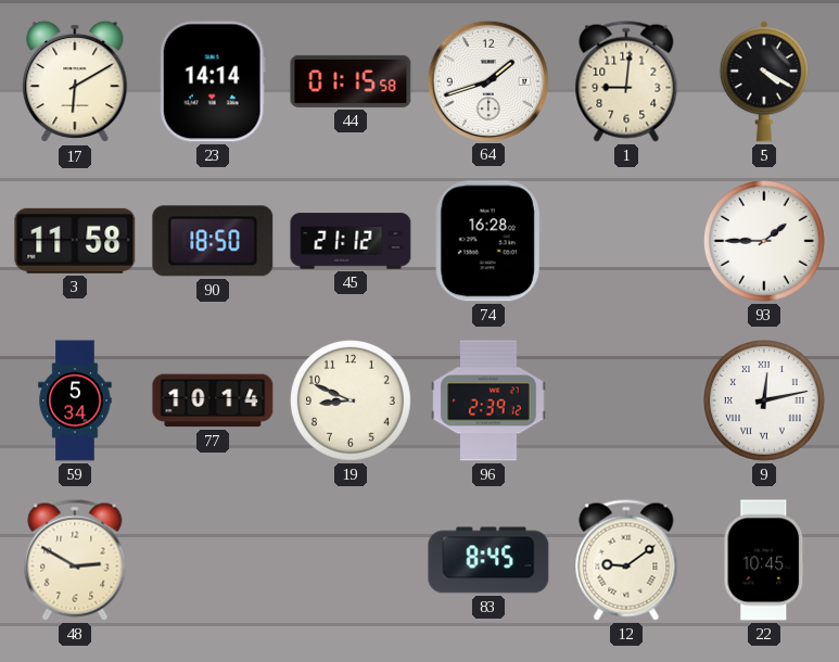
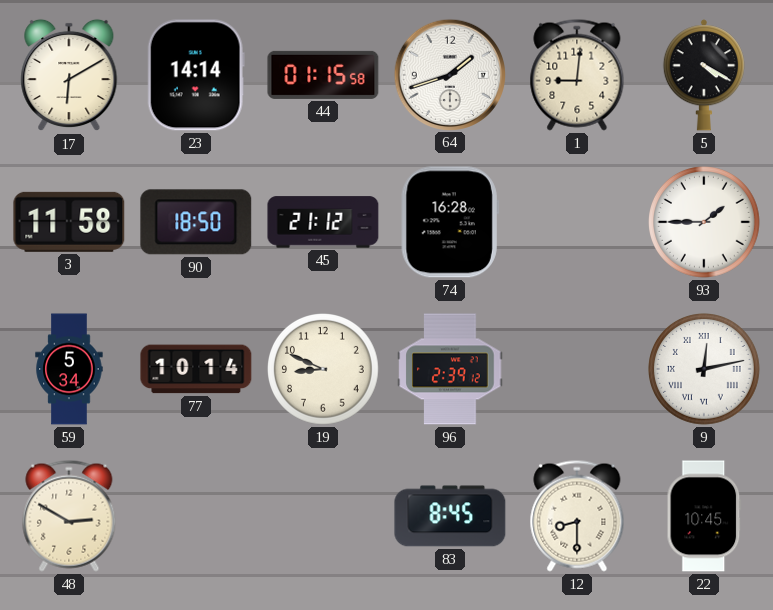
12: 9:09 -> 8:30
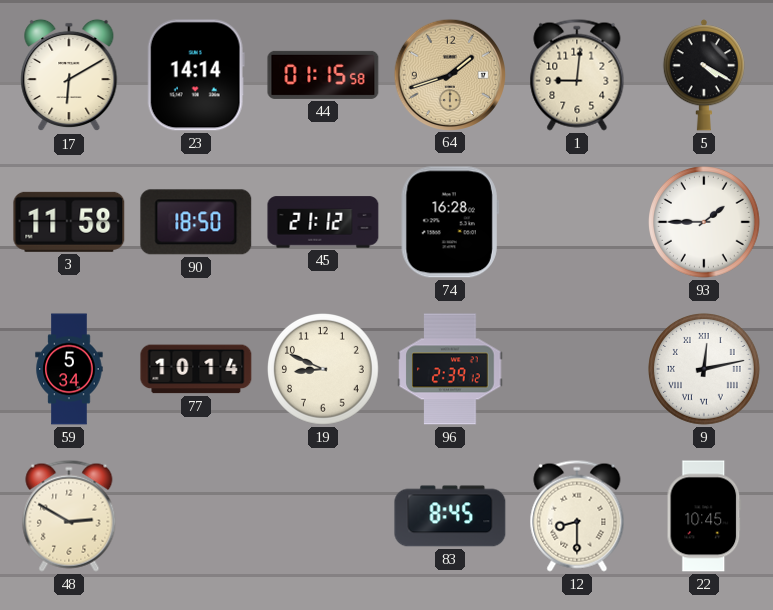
64 dial: white -> champagne
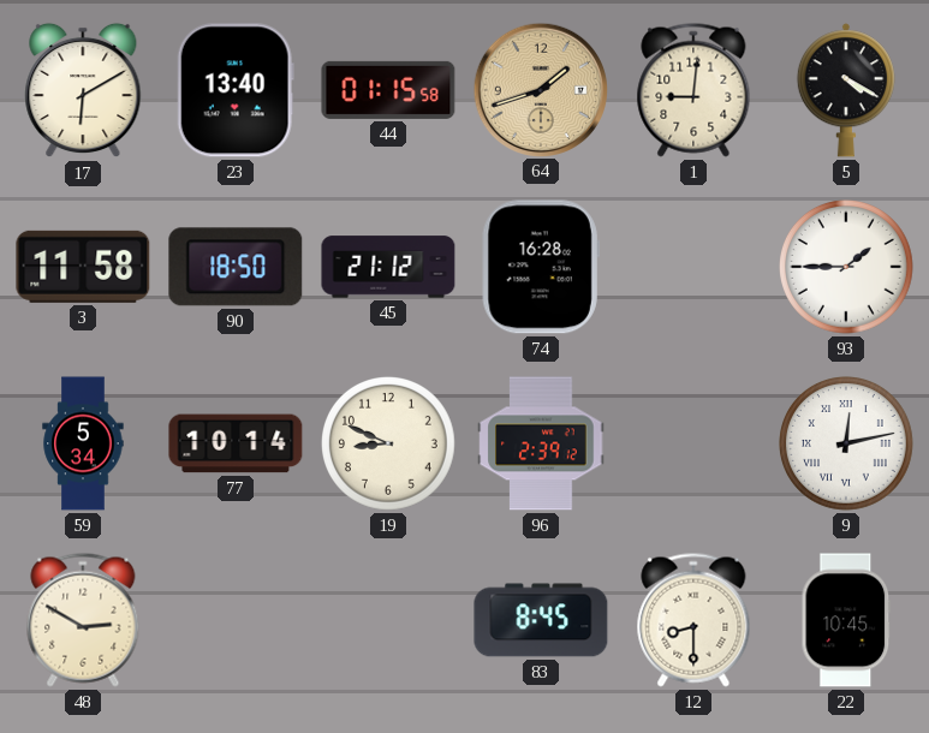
23: 14:14 -> 13:40
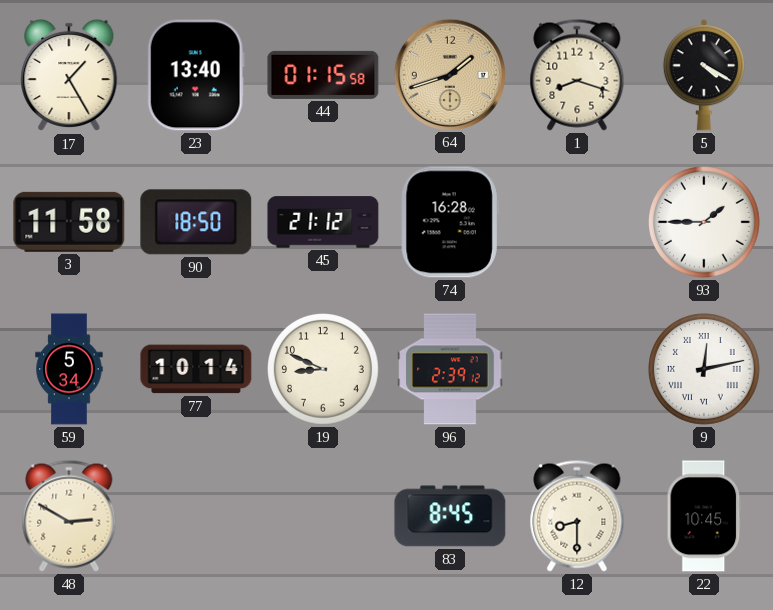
17: 6:10 -> 1:25
1: 9:01 -> 8:18
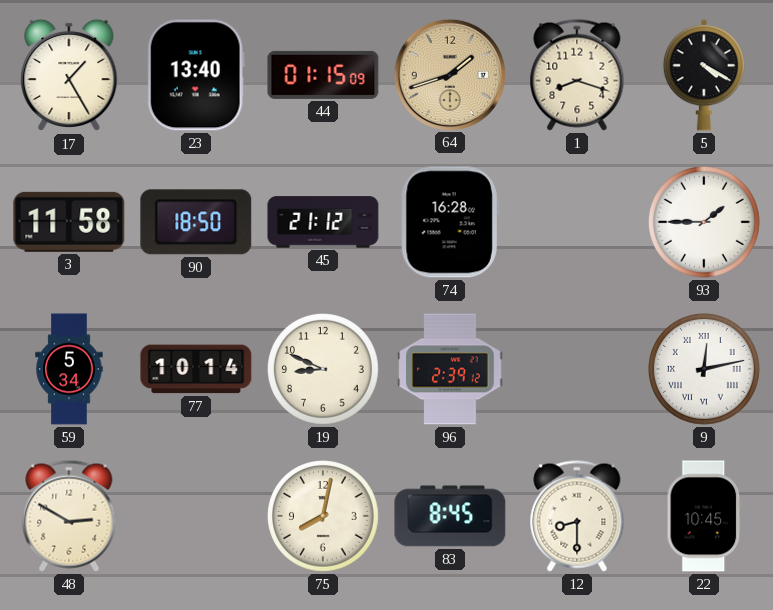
44: 01:15:58 -> 01:15:09
75: none -> 8:02
